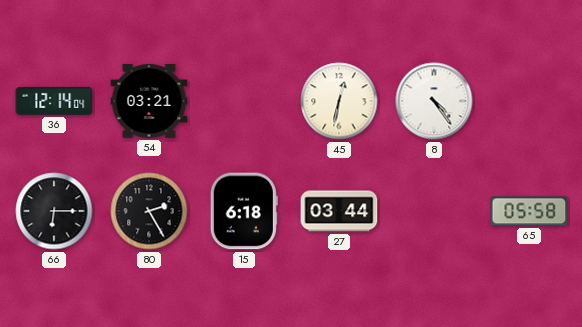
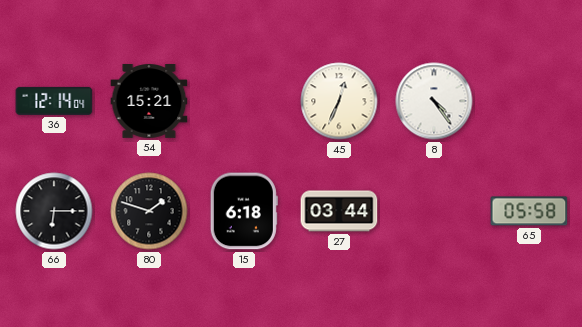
54: 03:21 -> 15:21
45: 12:32 -> 12:34
80: 2:25 -> 1:48
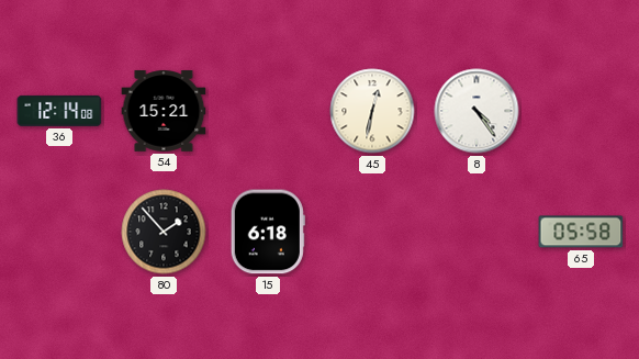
36: 12:14:04 -> 12:14:08
45: 12:34 -> 12:32
66: 6:15 -> none
80: 1:48 -> 1:53
27: 03:44 -> none
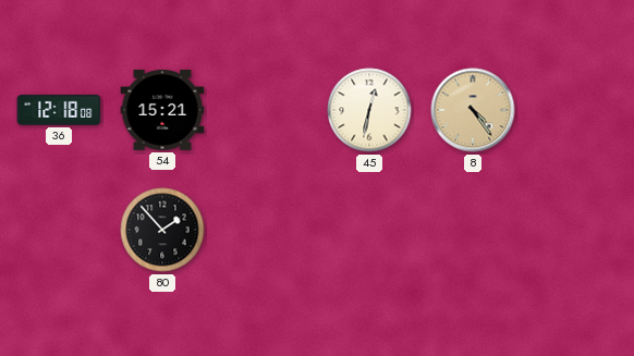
36: 12:14 -> 12:18
8 dial: white -> champagne
15: 6:18 -> none
65: 05:58 -> none
